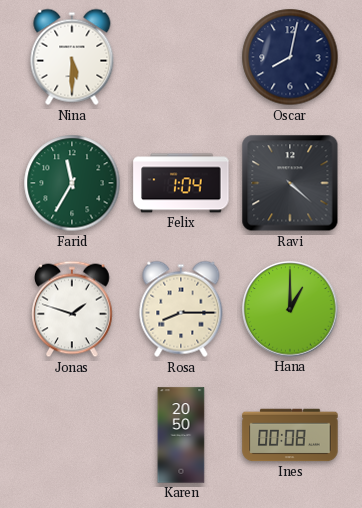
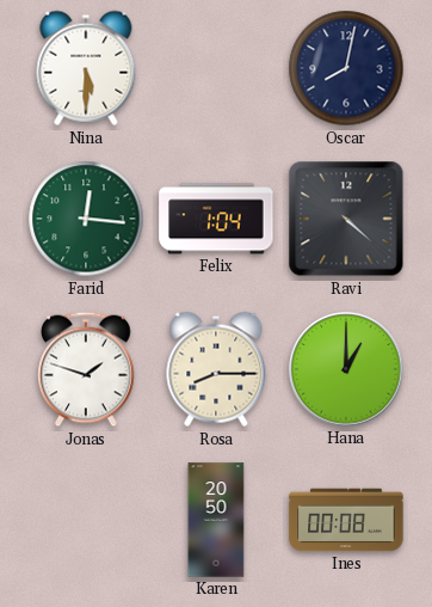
Farid: 11:35 -> 12:16
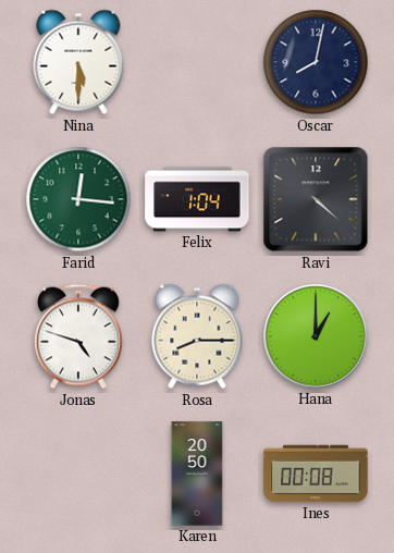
Jonas: 1:48 -> 4:48
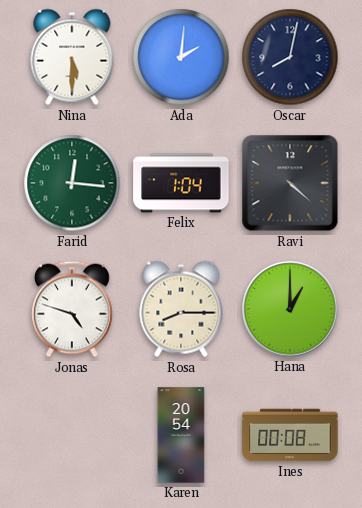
Ada: none -> 2:01
Karen: 20:50 -> 20:54
